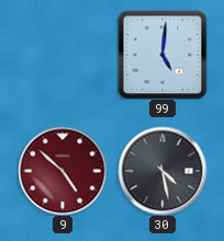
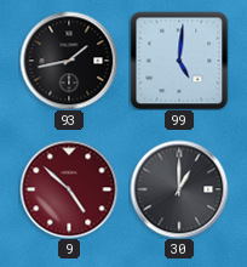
93: none -> 1:43
30: 4:28 -> 1:00
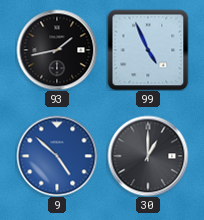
99: 5:01 -> 4:56
9 dial: burgundy -> blue
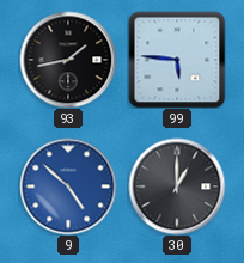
99: 4:56 -> 5:46
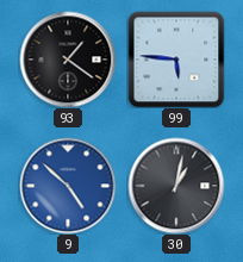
93: 1:43 -> 1:21
30: 1:00 -> 1:02
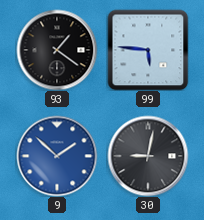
9: 4:52 -> 1:52
30: 1:02 -> 9:02
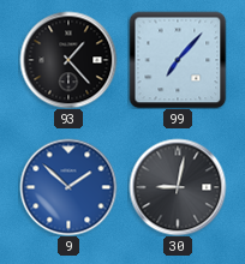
93: 1:21 -> 1:23
99: 5:46 -> 7:07
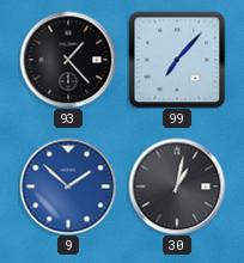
30: 9:02 -> 1:02
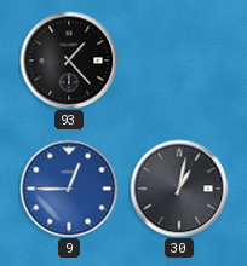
99: 7:07 -> none
9: 1:52 -> 12:45
